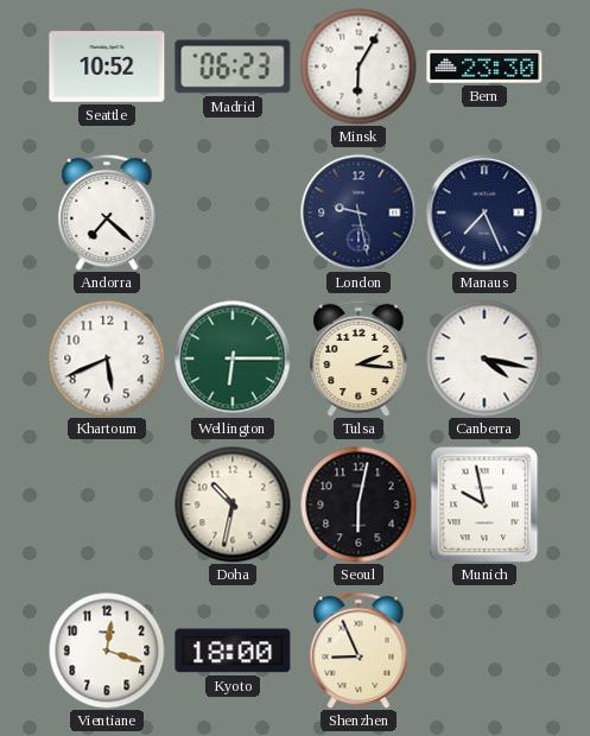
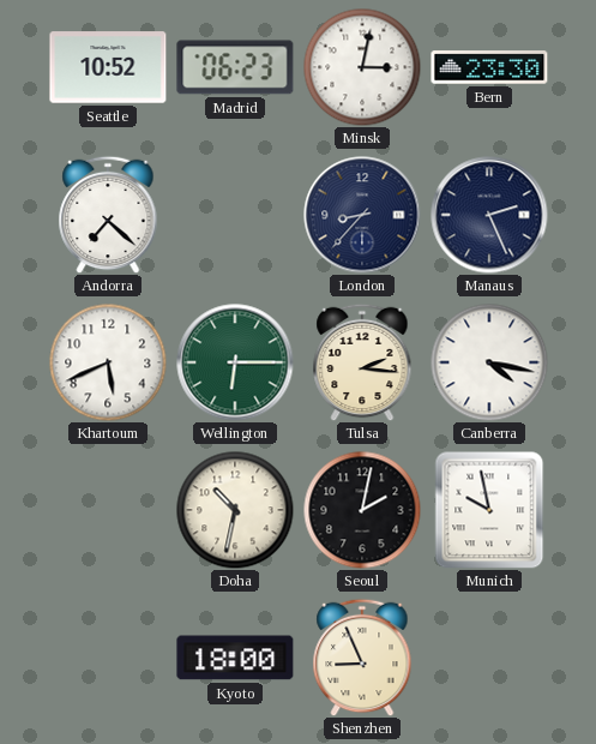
Minsk: 6:05 -> 3:02
London: 9:28 -> 8:37
Manaus: 7:26 -> 2:26
Seoul: 6:02 -> 2:02
Vientiane: 12:18 -> none
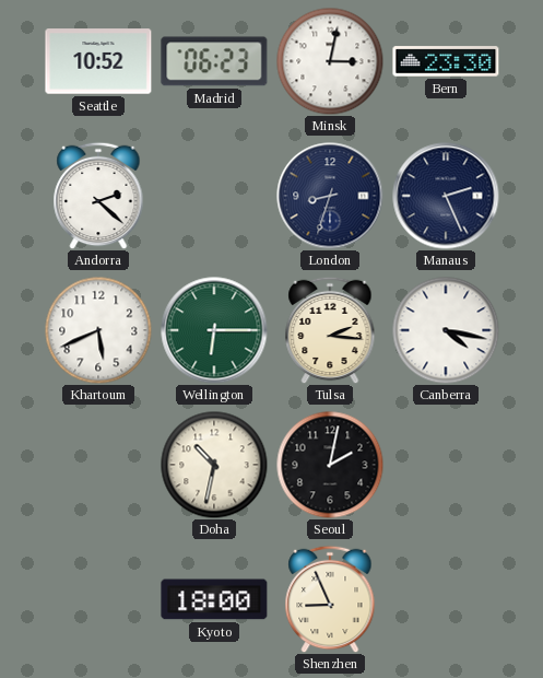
Andorra: 7:22 -> 2:22
London: 8:37 -> 8:33
Munich: 9:58 -> none
